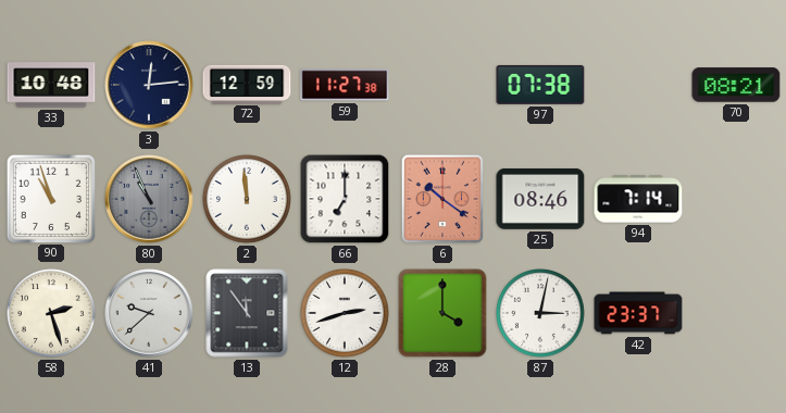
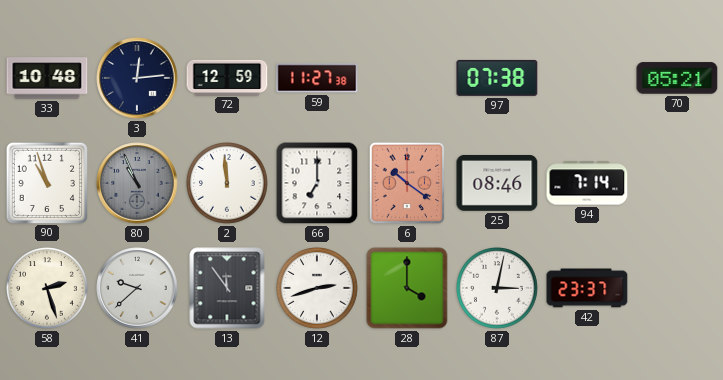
70: 08:21 -> 05:21
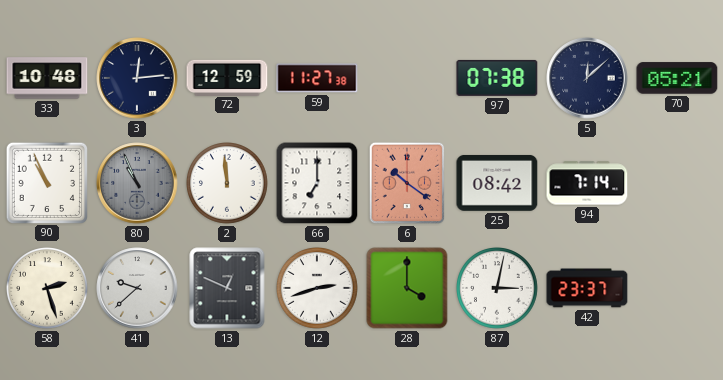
5: none -> 12:08
90: 10:57 -> 10:56
25: 08:46 -> 08:42
13: 11:54 -> 12:49
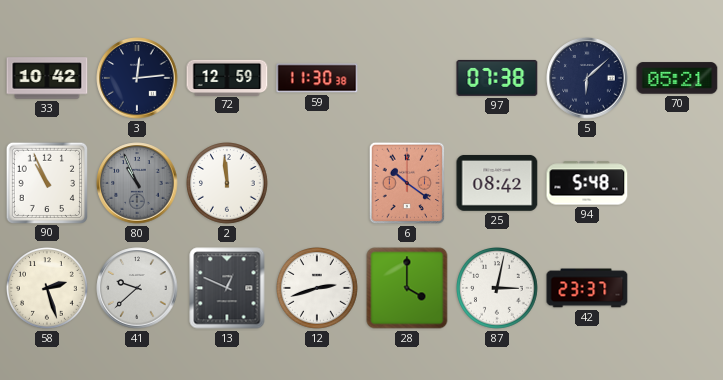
33: 10:48 -> 10:42
59: 11:27 -> 11:30
5: 12:08 -> 6:08
66: 7:00 -> none
94: 7:14 -> 5:48
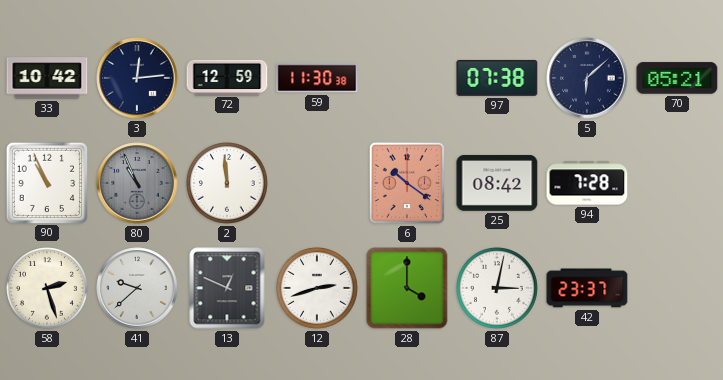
94: 5:48 -> 7:28
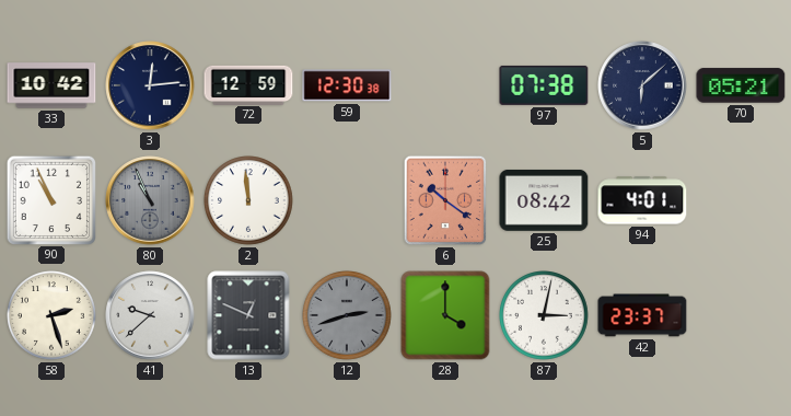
59: 11:30 -> 12:30
94: 7:28 -> 4:01
12 dial: white -> grey
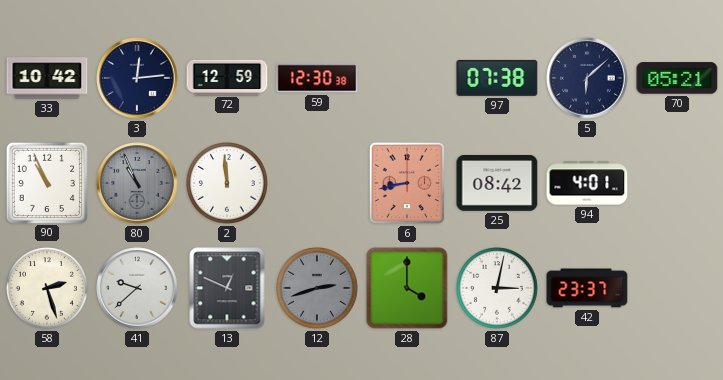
6: 10:21 -> 8:43
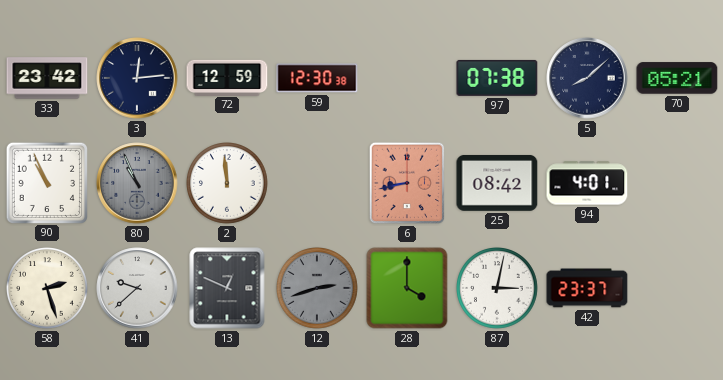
33: 10:42 -> 23:42
5: 6:08 -> 8:08
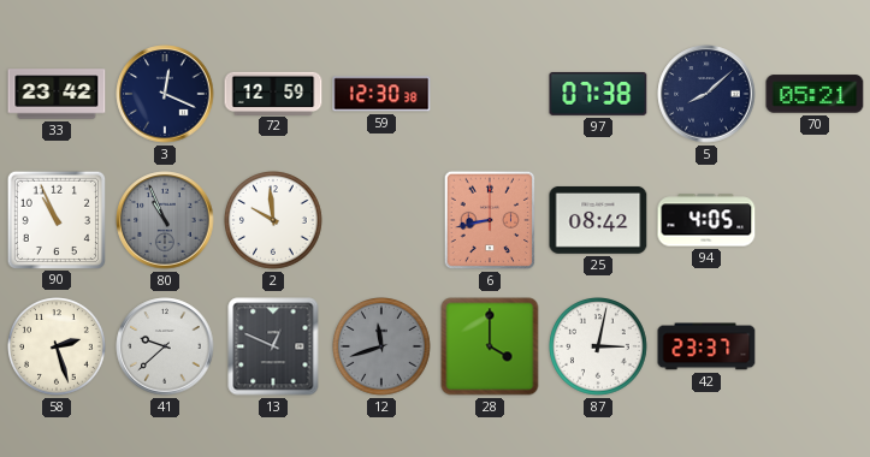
3: 12:14 -> 12:19
2: 11:59 -> 9:59
94: 4:01 -> 4:05
12: 2:42 -> 11:42
